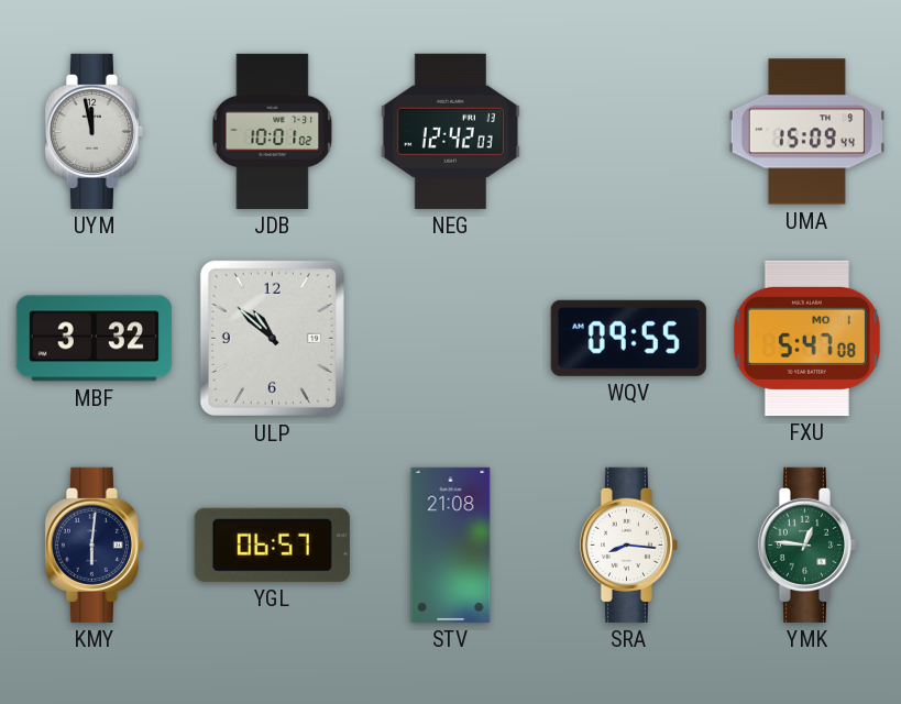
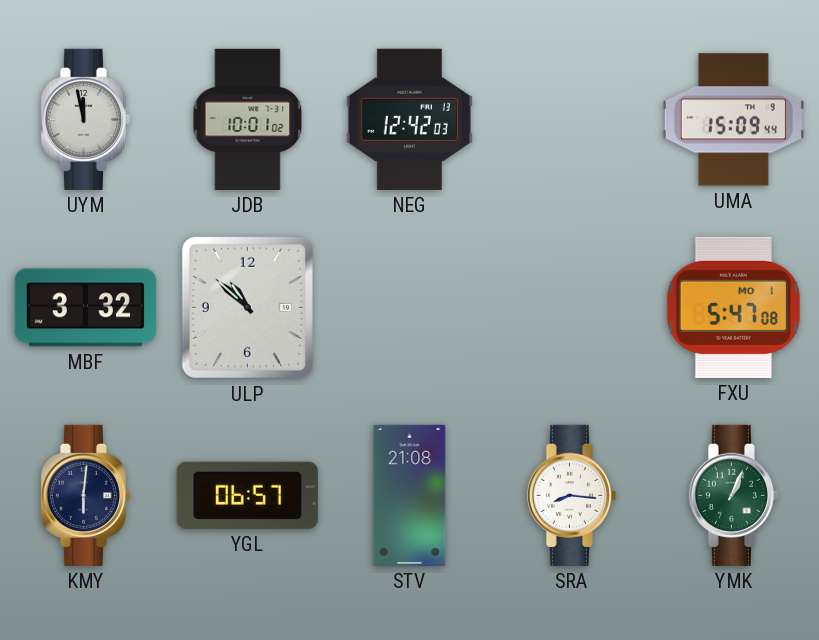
WQV: 09:55 -> none
YMK: 12:46 -> 1:04
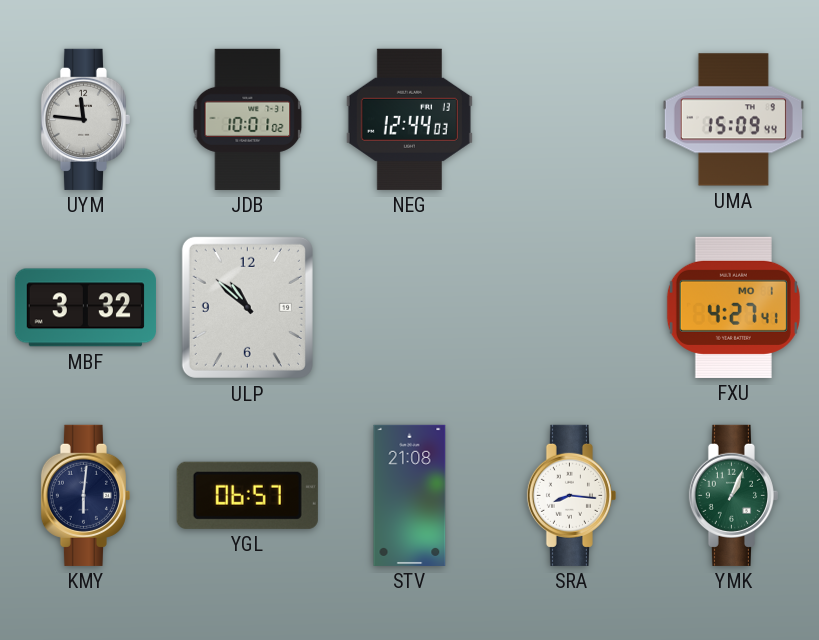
UYM: 11:58 -> 11:46
NEG: 12:42 -> 12:44
FXU: 5:47 -> 4:27
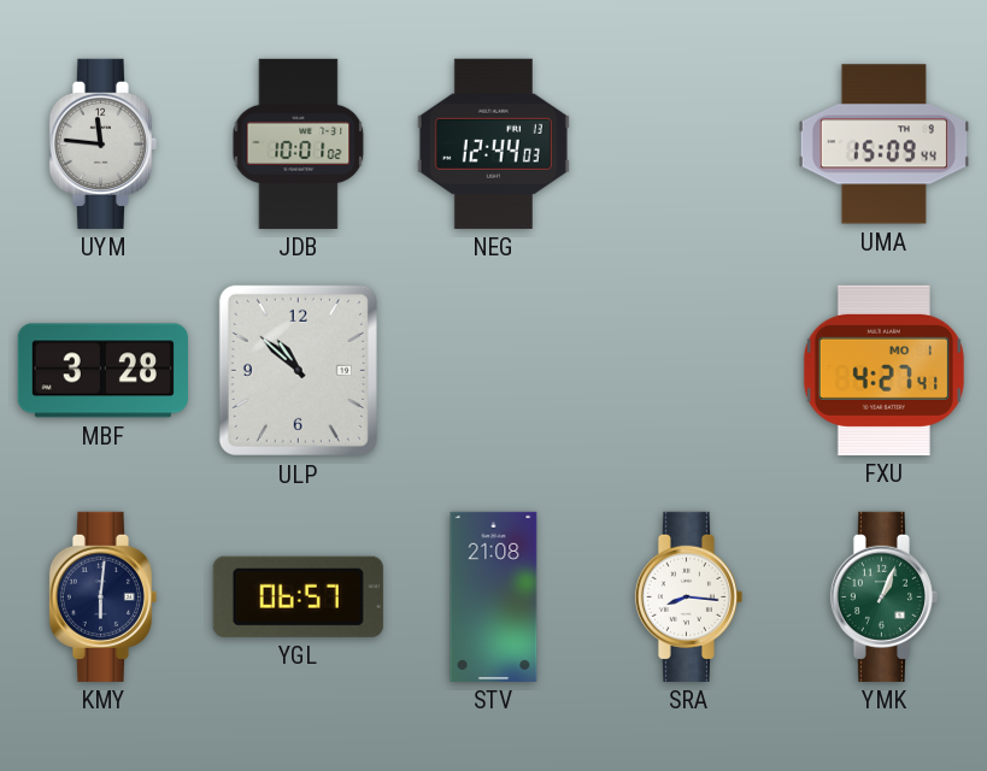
MBF: 3:32 -> 3:28
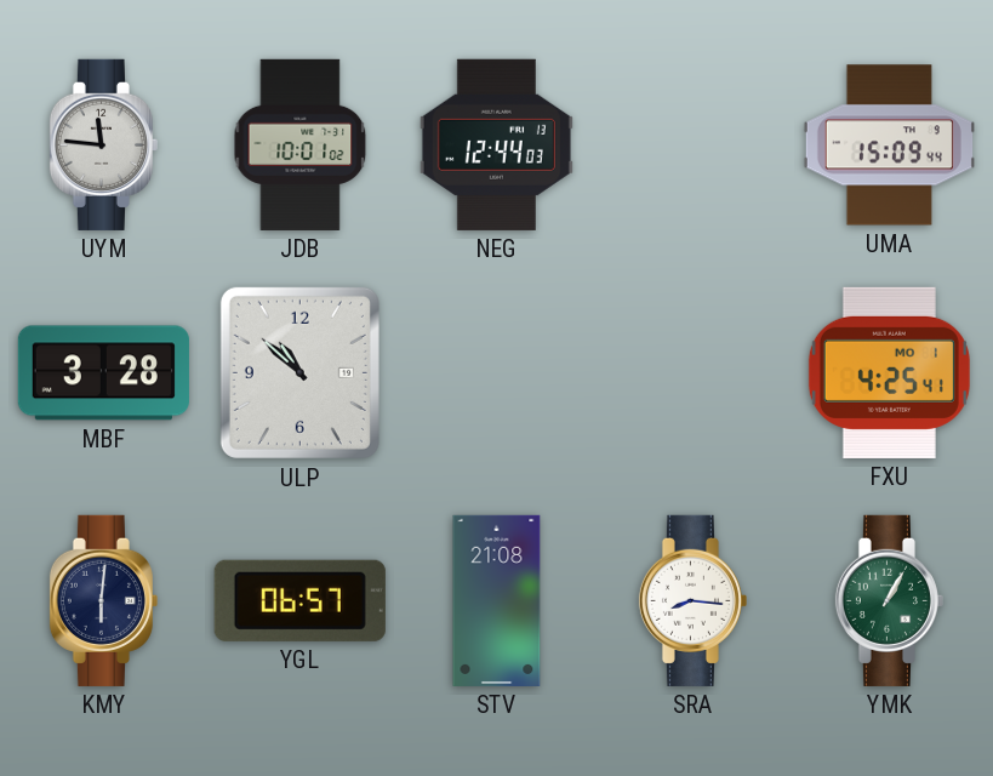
FXU: 4:27 -> 4:25
YMK: 1:04 -> 1:05
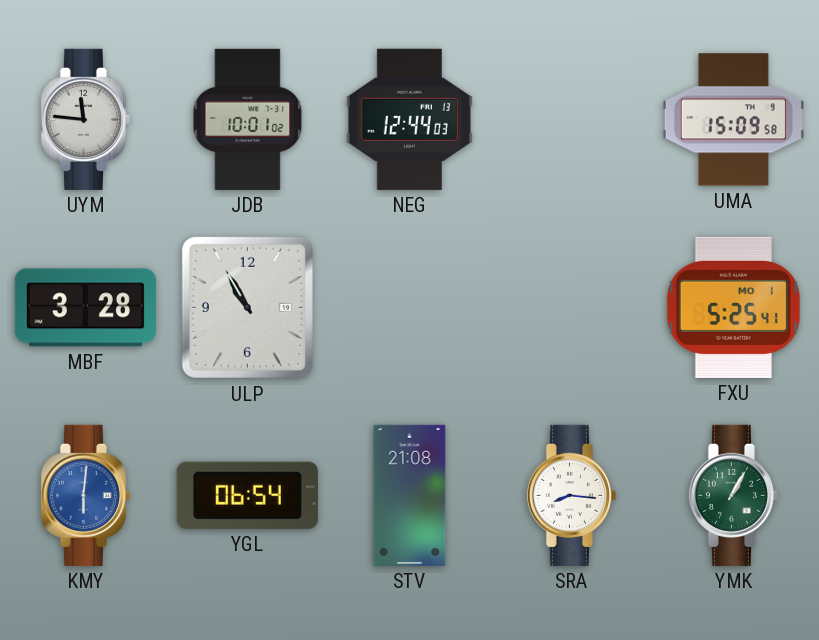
UMA: 15:09:44 -> 15:09:58
ULP: 10:52 -> 10:55
FXU: 4:25 -> 5:25
KMY dial: navy -> blue
YGL: 06:57 -> 06:54
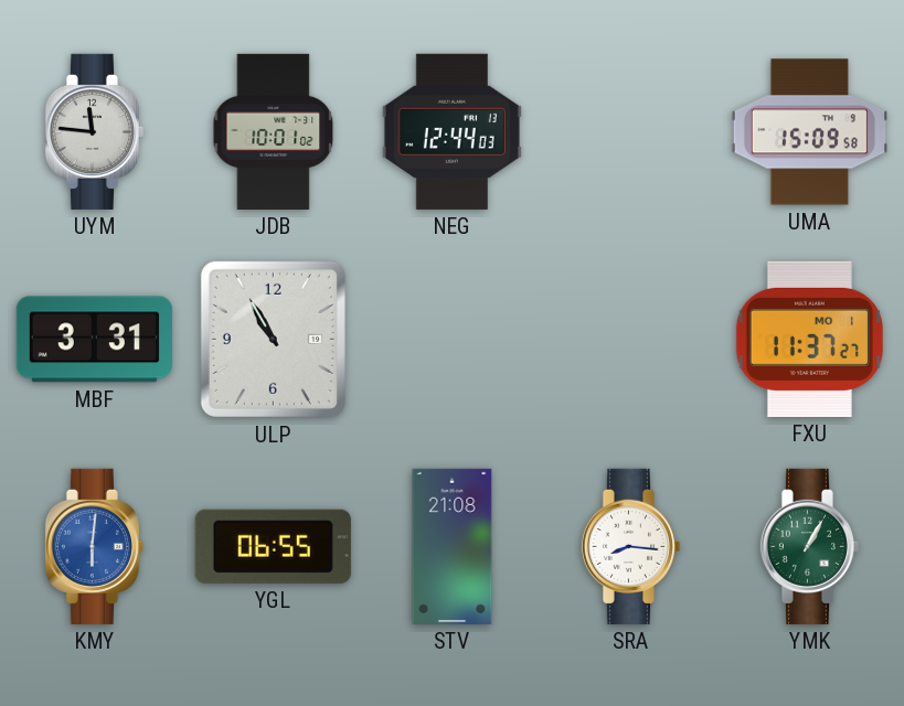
MBF: 3:28 -> 3:31
FXU: 5:25 -> 11:37
YGL: 06:54 -> 06:55
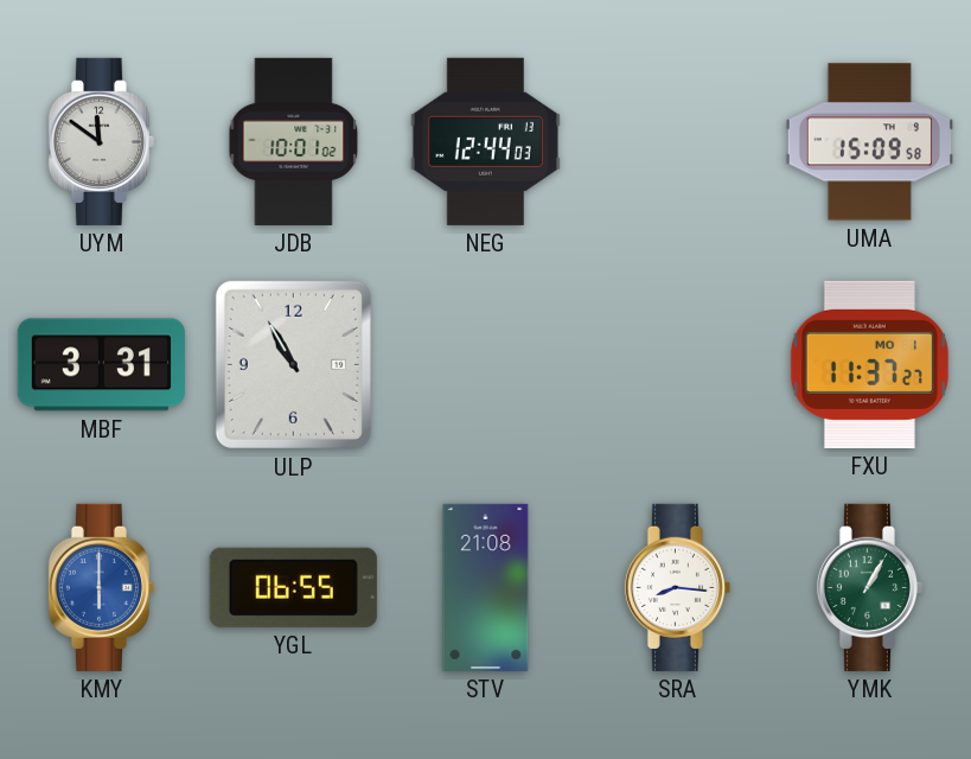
UYM: 11:46 -> 11:51
KMY: 6:01 -> 6:00
